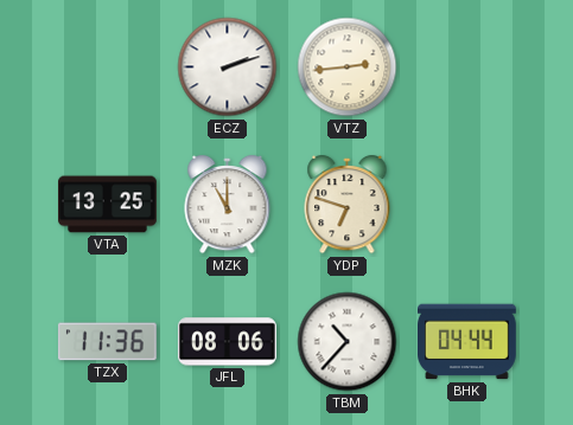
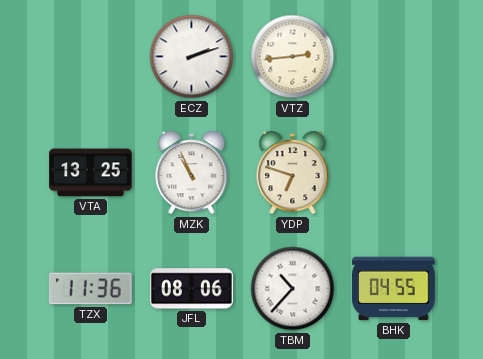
MZK: 11:00 -> 10:56
BHK: 04:44 -> 04:55
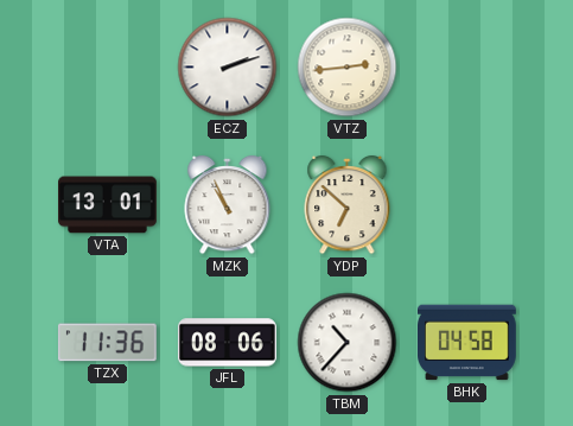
VTA: 13:25 -> 13:01
YDP: 6:48 -> 6:52
BHK: 04:55 -> 04:58
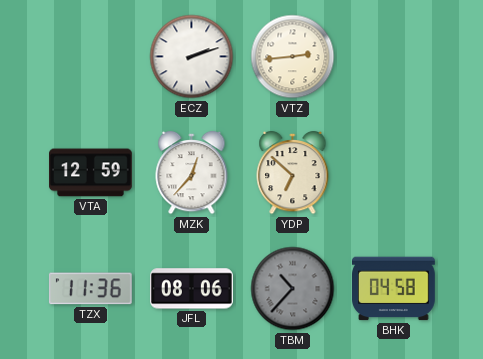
VTA: 13:01 -> 12:59
MZK: 10:56 -> 12:37
TBM dial: white -> grey
